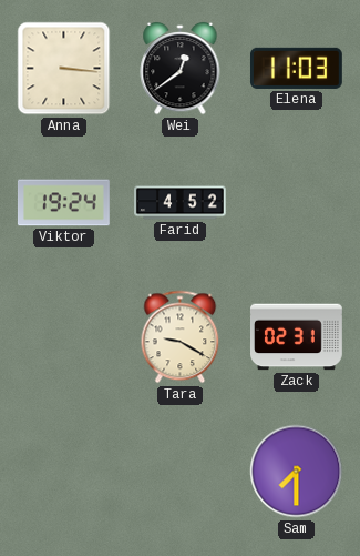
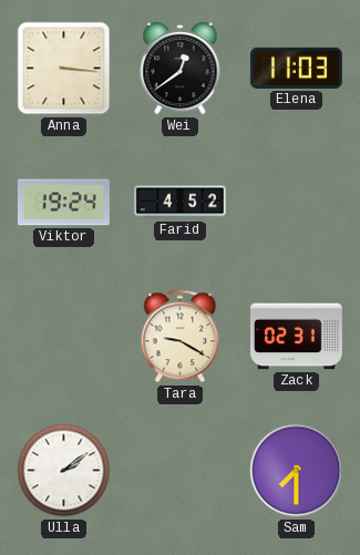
Ulla: none -> 2:09
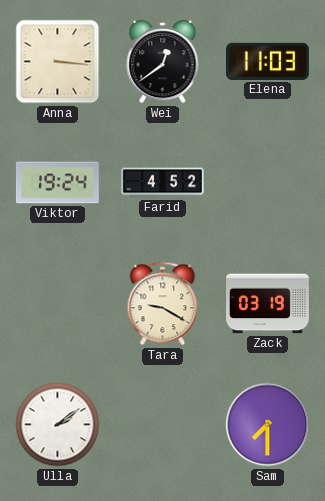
Zack: 02:31 -> 03:19
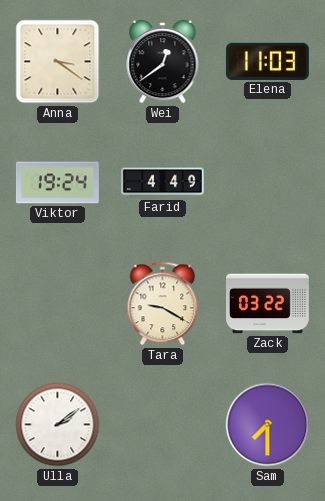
Anna: 3:16 -> 3:21
Farid: 4:52 -> 4:49
Zack: 03:19 -> 03:22
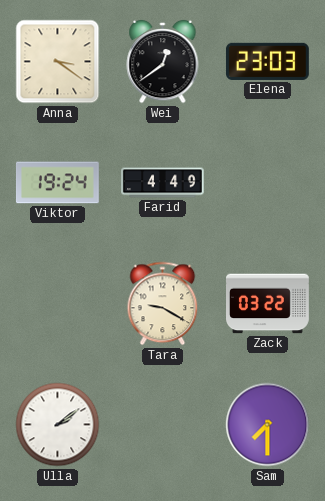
Elena: 11:03 -> 23:03
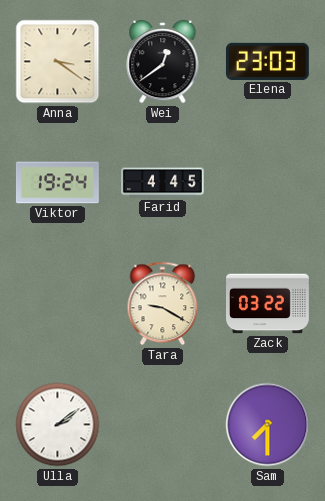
Farid: 4:49 -> 4:45
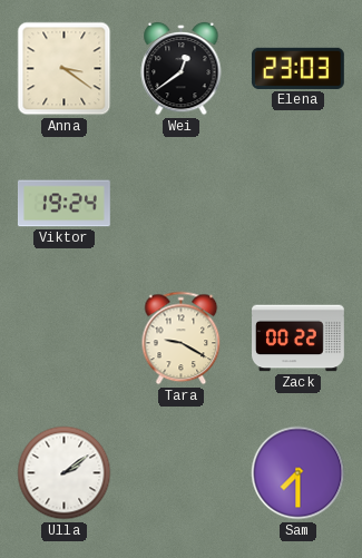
Farid: 4:45 -> none
Zack: 03:22 -> 00:22
